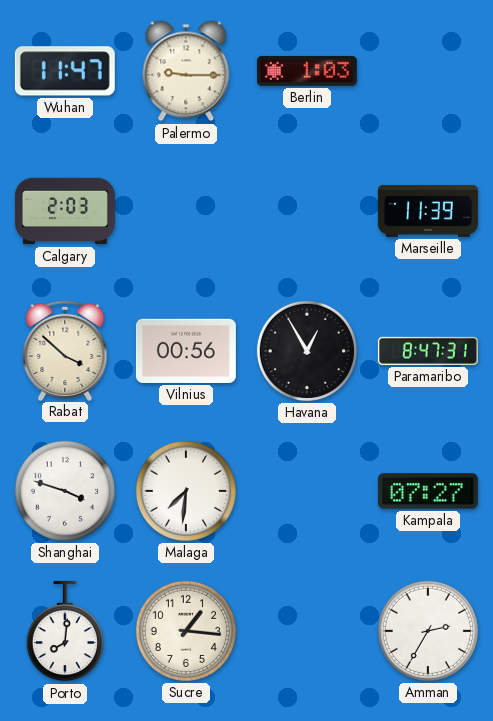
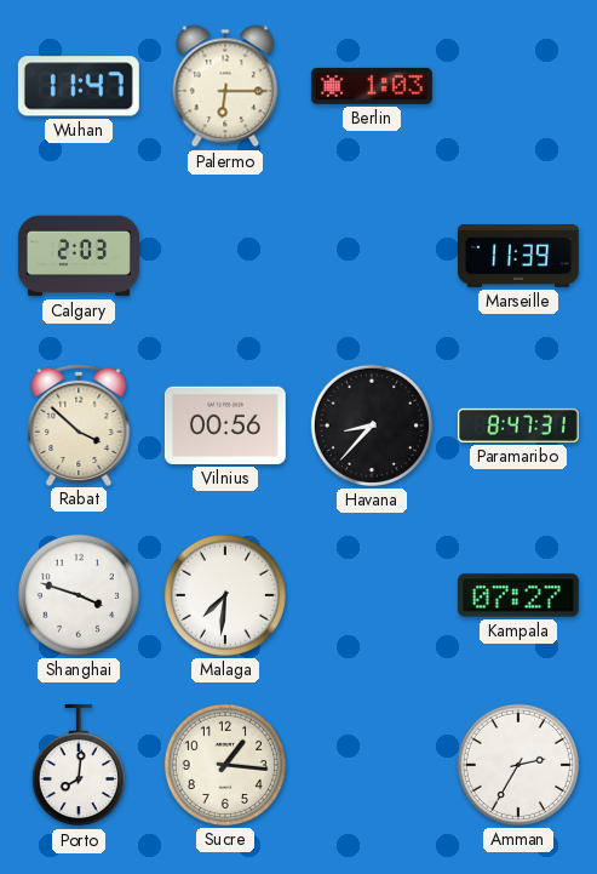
Palermo: 9:15 -> 6:15
Havana: 12:55 -> 8:37
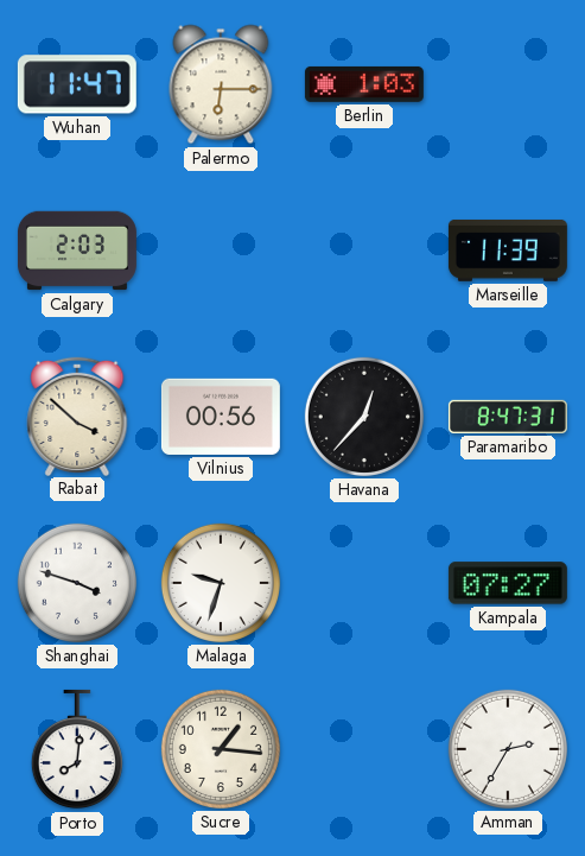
Havana: 8:37 -> 12:37
Malaga: 7:31 -> 9:33
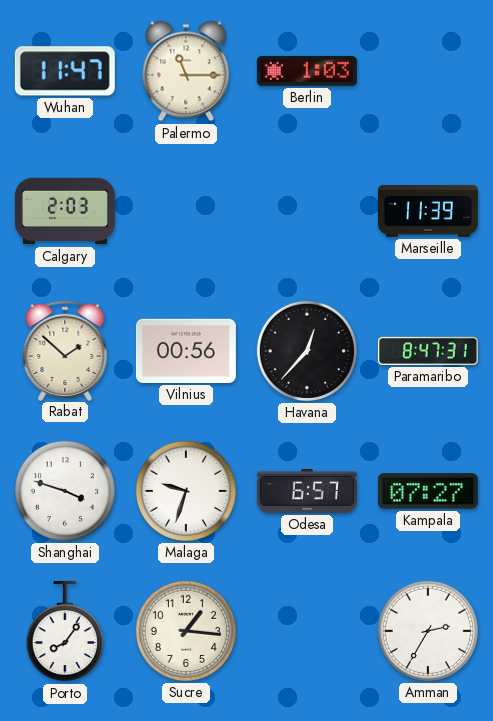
Palermo: 6:15 -> 11:15
Rabat: 3:52 -> 1:52
Odesa: none -> 6:57
Porto: 8:01 -> 8:06
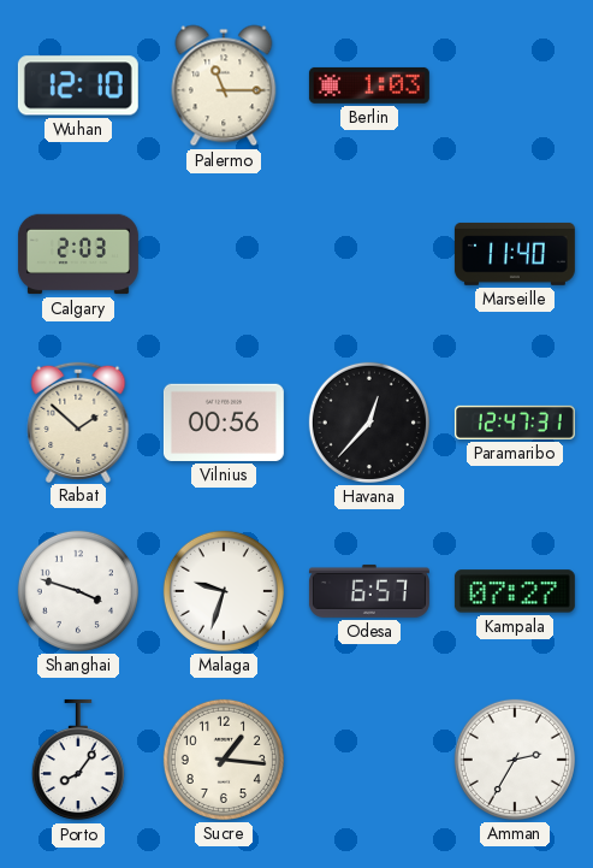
Wuhan: 11:47 -> 12:10
Marseille: 11:39 -> 11:40
Paramaribo: 8:47 -> 12:47
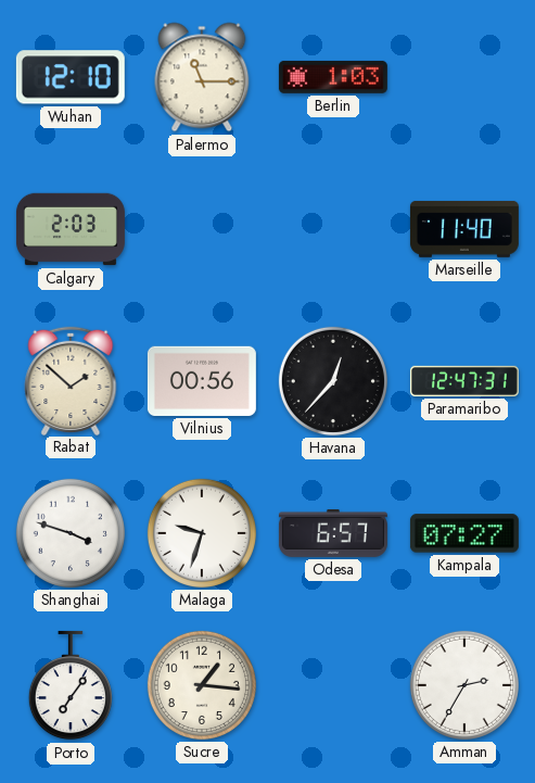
Porto: 8:06 -> 7:06
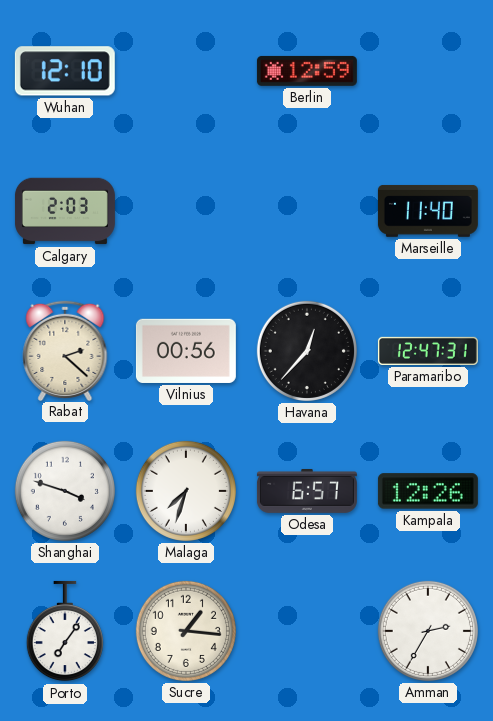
Palermo: 11:15 -> none
Berlin: 1:03 -> 12:59
Rabat: 1:52 -> 2:22
Malaga: 9:33 -> 7:33
Kampala: 07:27 -> 12:26
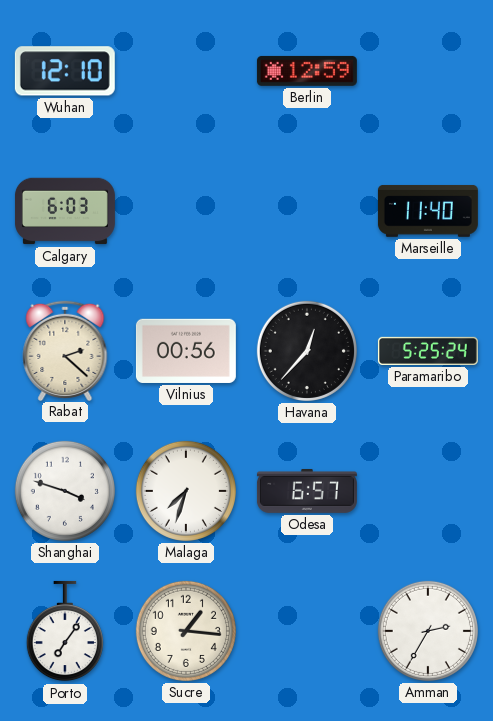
Calgary: 2:03 -> 6:03
Paramaribo: 12:47 -> 5:25
Kampala: 12:26 -> none
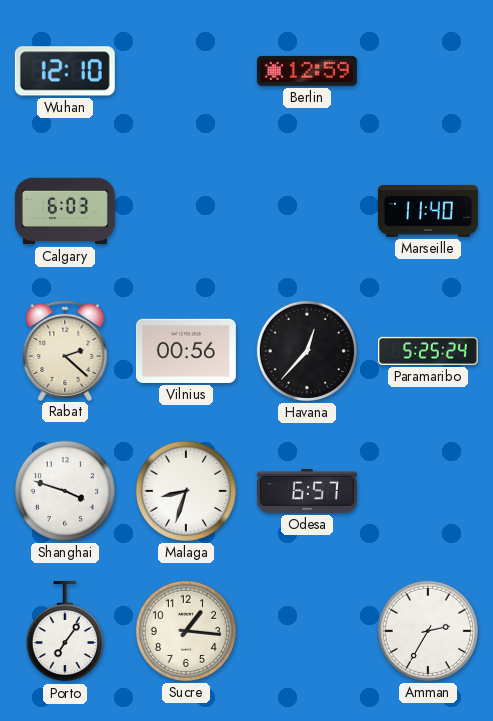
Malaga: 7:33 -> 8:33
